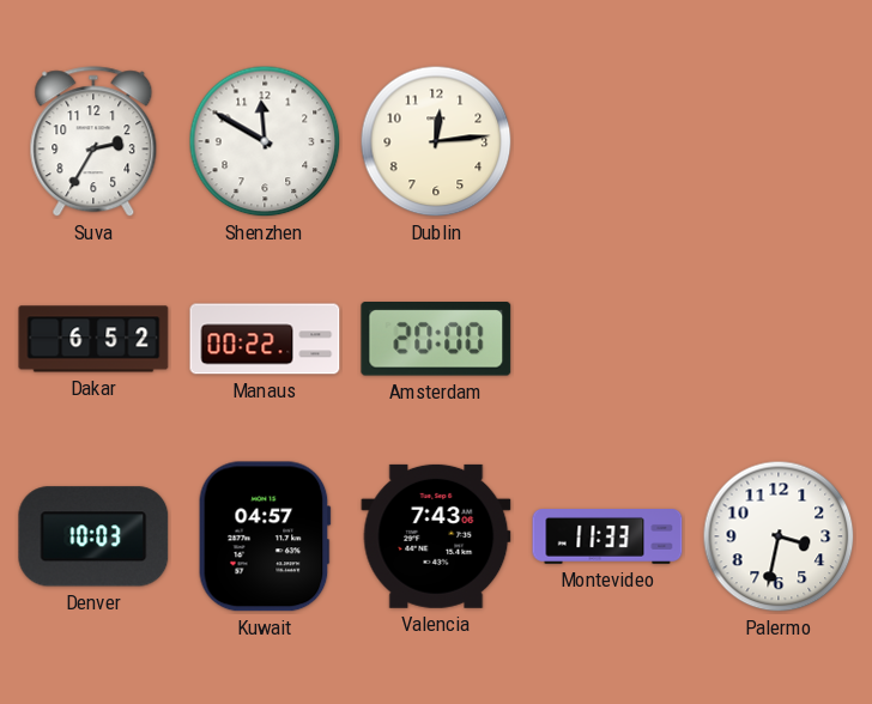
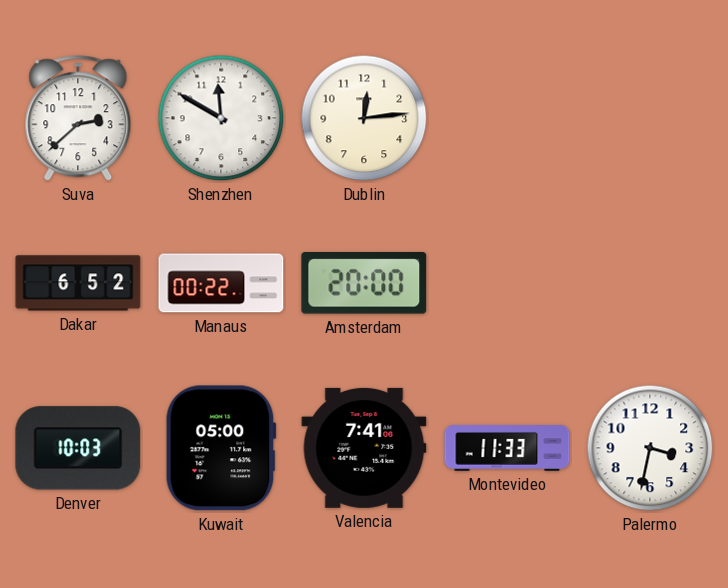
Suva: 2:35 -> 2:38
Kuwait: 04:57 -> 05:00
Valencia: 7:43 -> 7:41
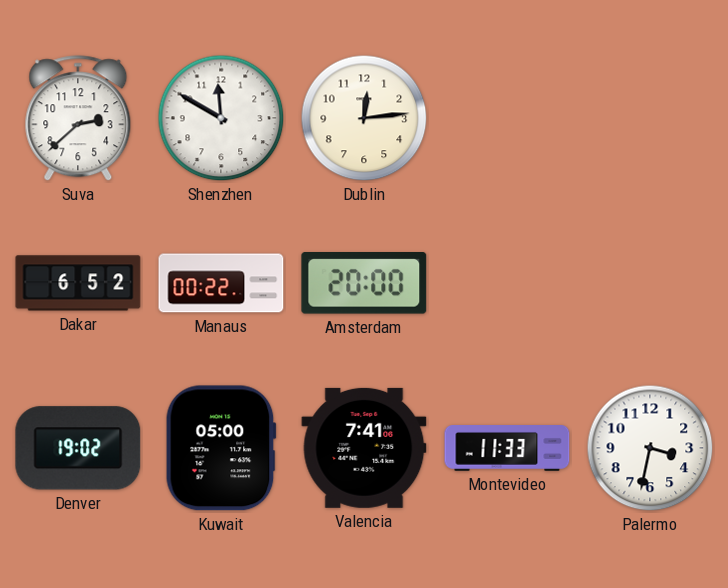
Denver: 10:03 -> 19:02
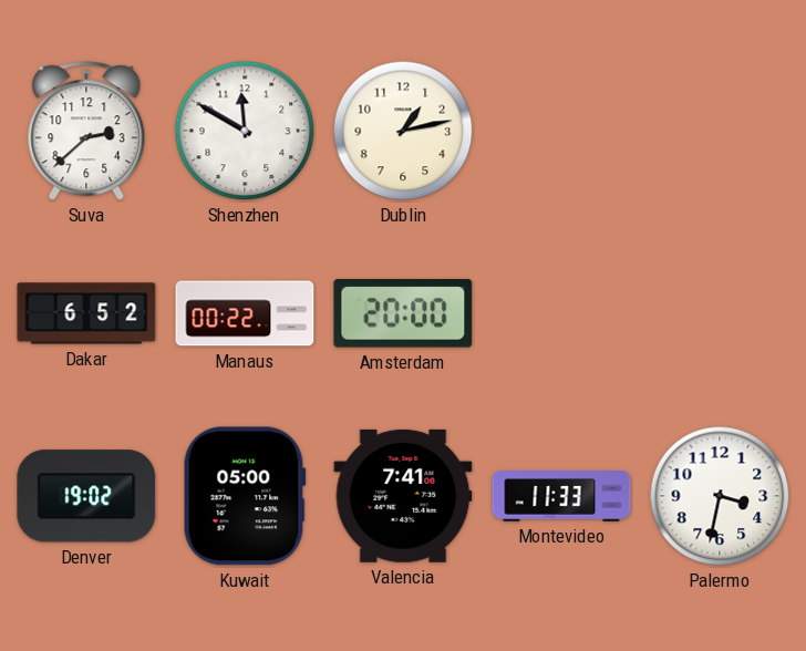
Dublin: 12:14 -> 1:13
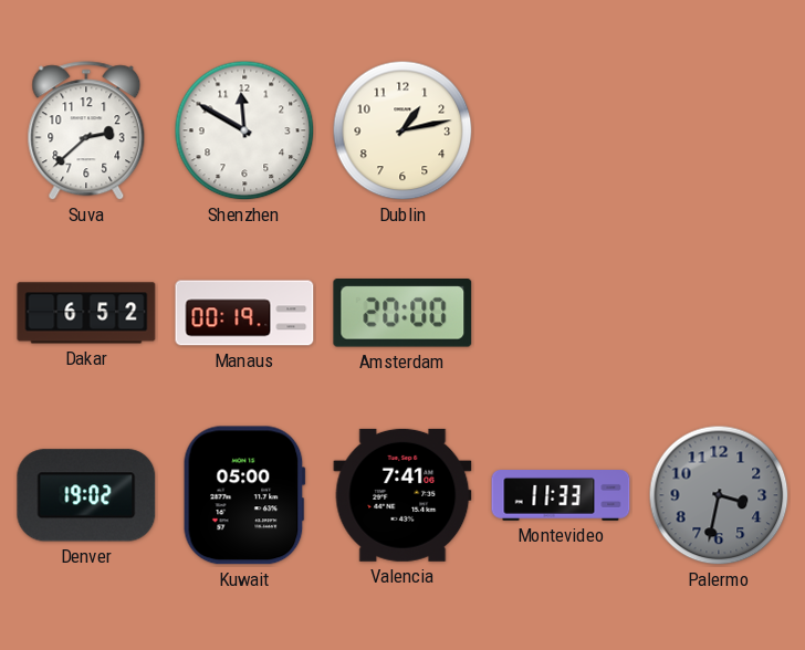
Manaus: 00:22 -> 00:19
Palermo dial: white -> grey
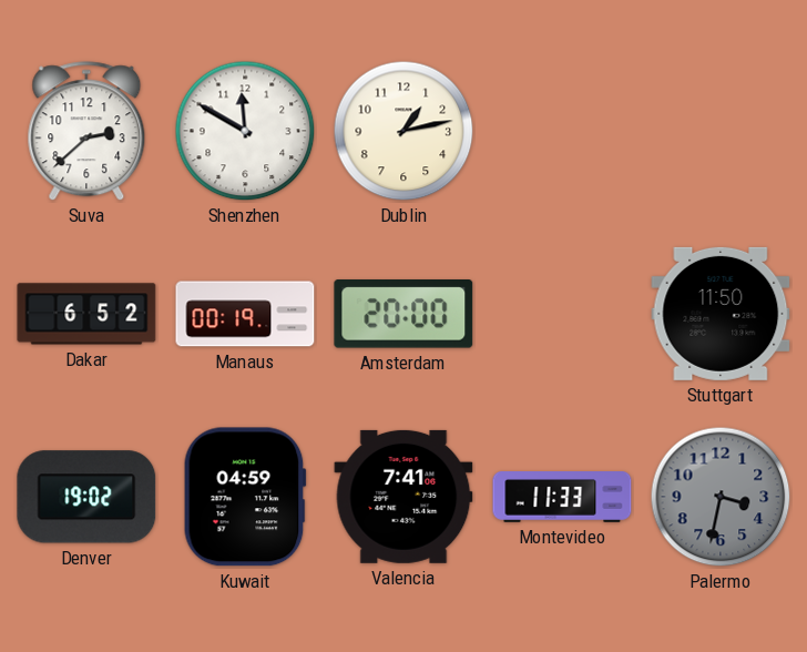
Stuttgart: none -> 11:50
Kuwait: 05:00 -> 04:59
